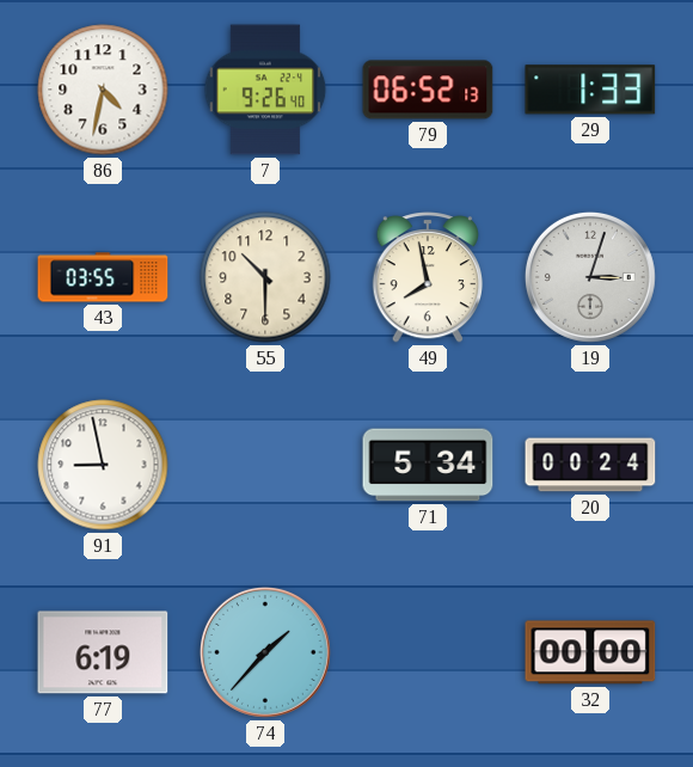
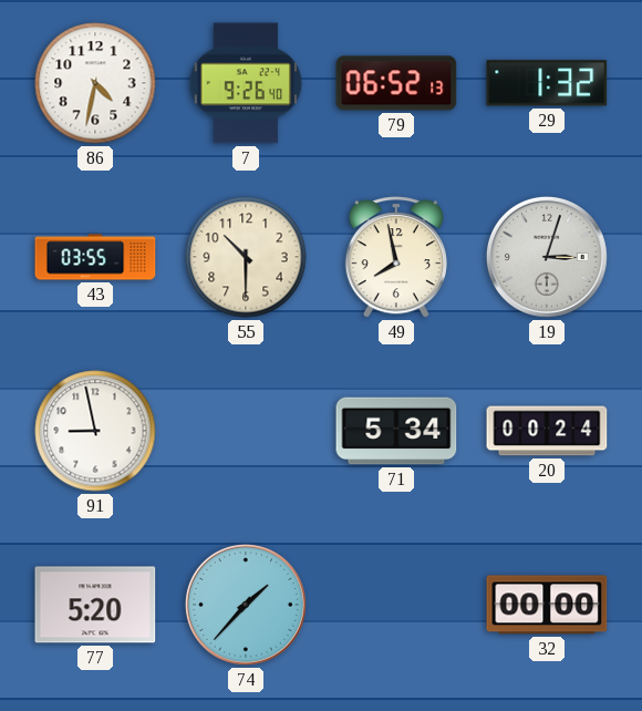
29: 1:33 -> 1:32
77: 6:19 -> 5:20
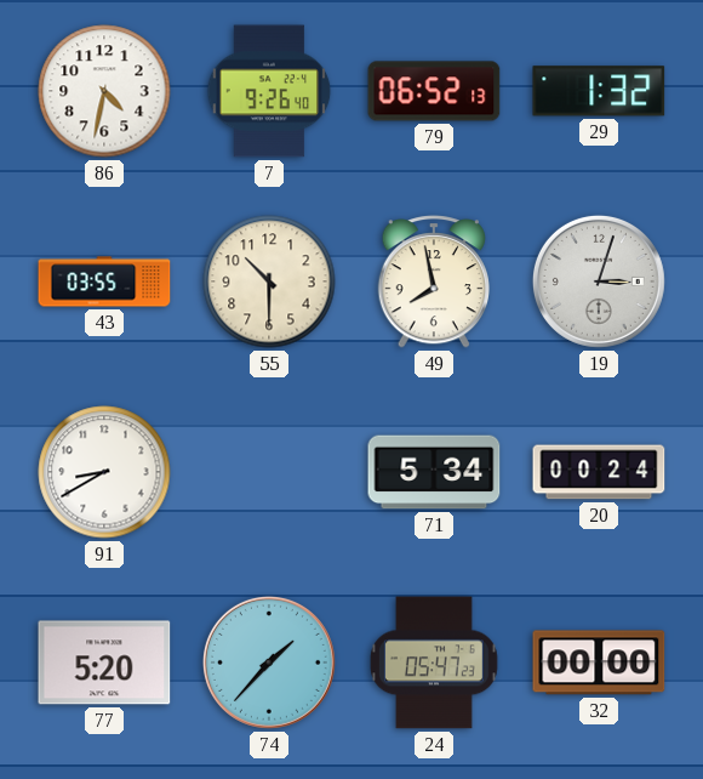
91: 8:58 -> 8:40
24: none -> 05:47
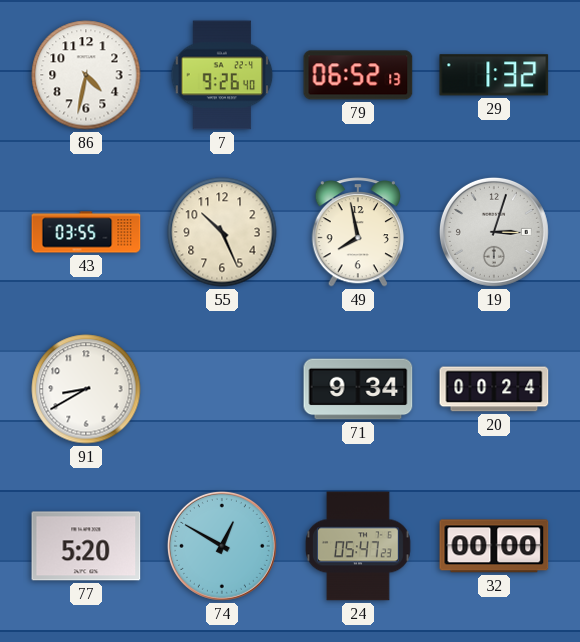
55: 10:30 -> 10:26
71: 5:34 -> 9:34
74: 1:37 -> 12:50
